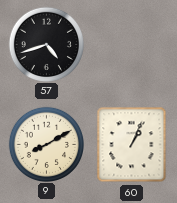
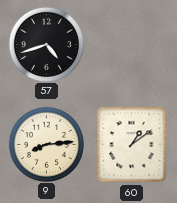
9: 8:10 -> 8:14
60: 1:04 -> 1:09
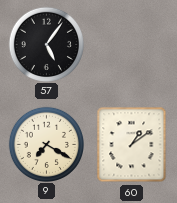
57: 4:42 -> 5:06
9: 8:14 -> 7:20
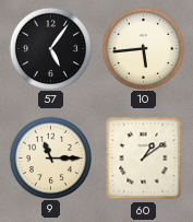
10: none -> 5:44
9: 7:20 -> 11:15
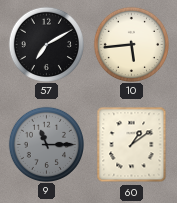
57: 5:06 -> 7:10
9 dial: cream -> grey
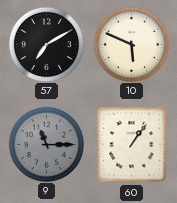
10: 5:44 -> 5:49
60: 1:09 -> 1:06
